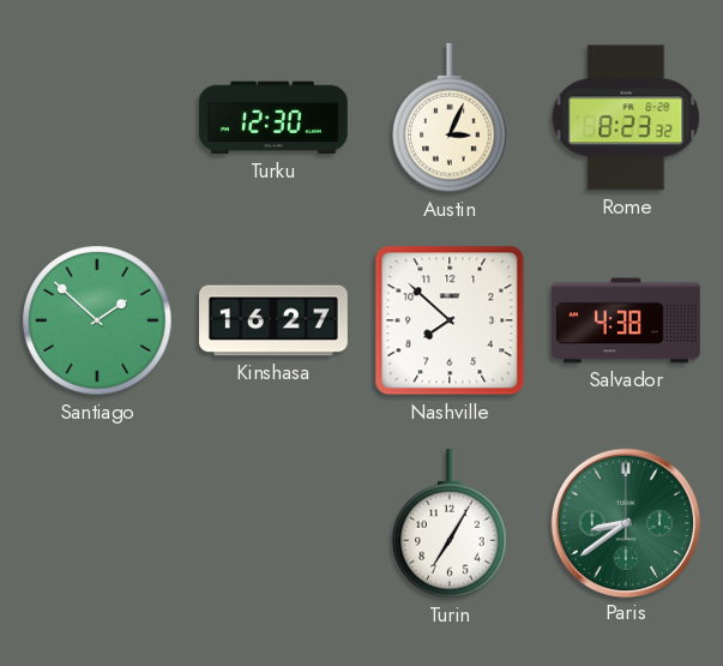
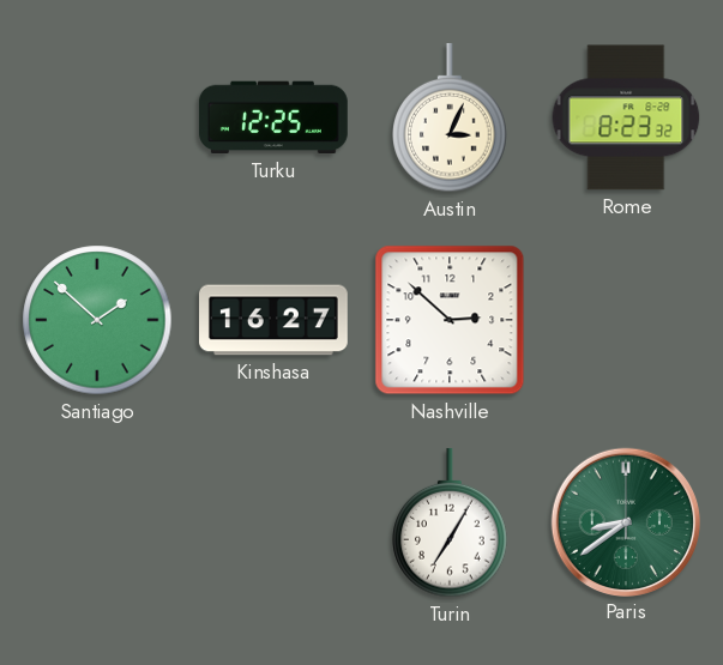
Turku: 12:30 -> 12:25
Nashville: 7:52 -> 2:52
Salvador: 4:38 -> none
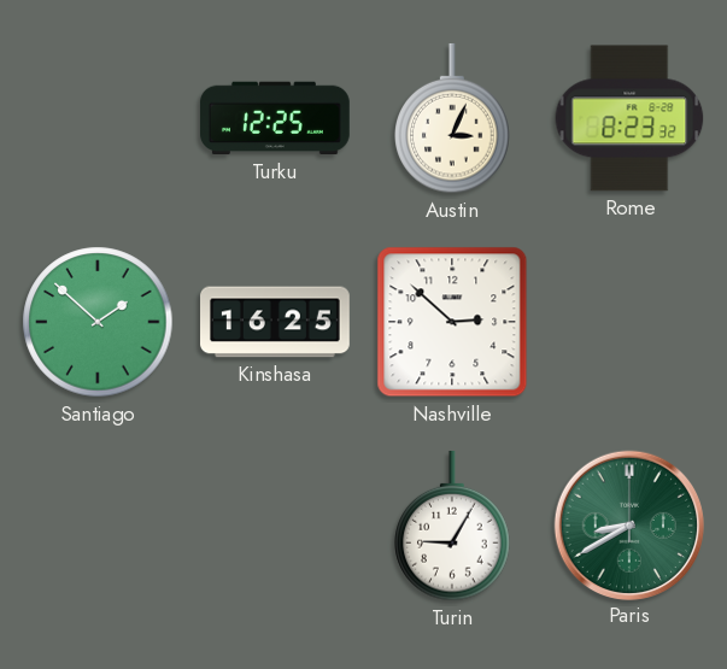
Kinshasa: 16:27 -> 16:25
Turin: 7:05 -> 9:05
Paris: 8:39 -> 8:40
